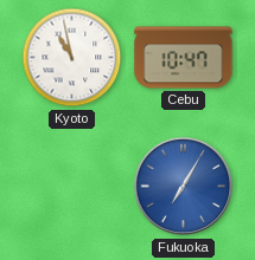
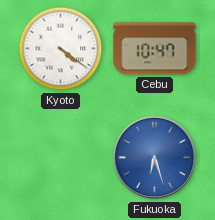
Kyoto: 10:58 -> 4:21
Fukuoka: 7:05 -> 6:27
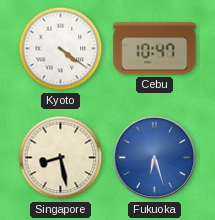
Singapore: none -> 8:28
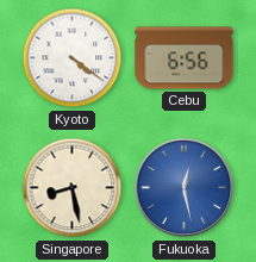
Cebu: 10:47 -> 6:56
Fukuoka: 6:27 -> 12:28
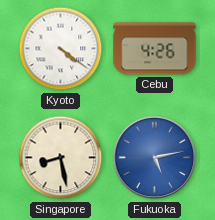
Cebu: 6:56 -> 4:26
Fukuoka: 12:28 -> 5:13
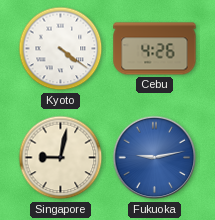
Singapore: 8:28 -> 9:02
Fukuoka: 5:13 -> 9:13
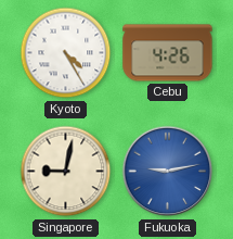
Kyoto: 4:21 -> 4:25
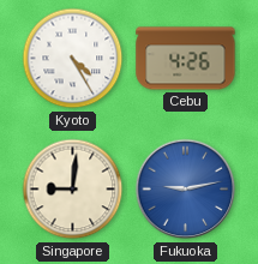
Singapore: 9:02 -> 9:01
